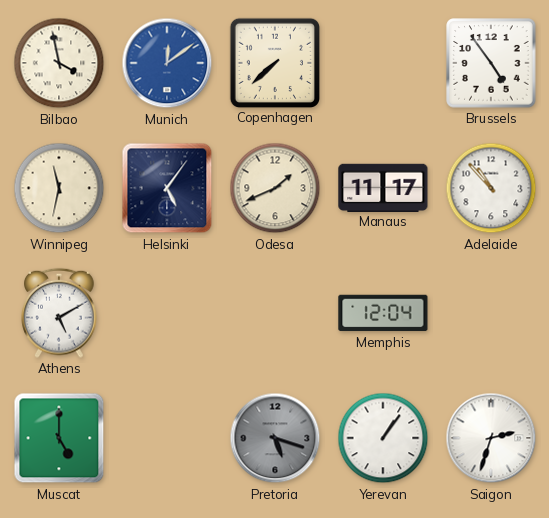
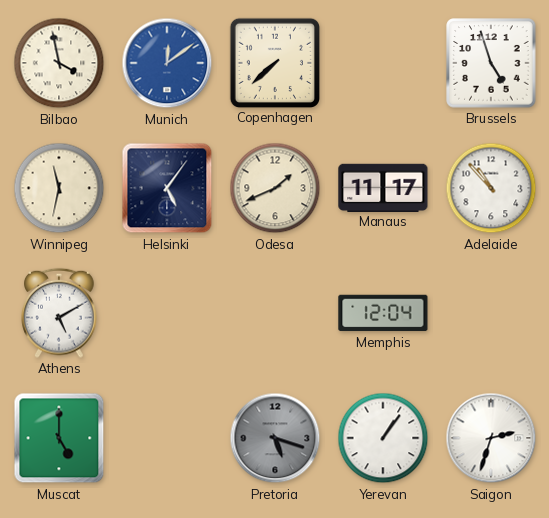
Brussels: 4:54 -> 4:57
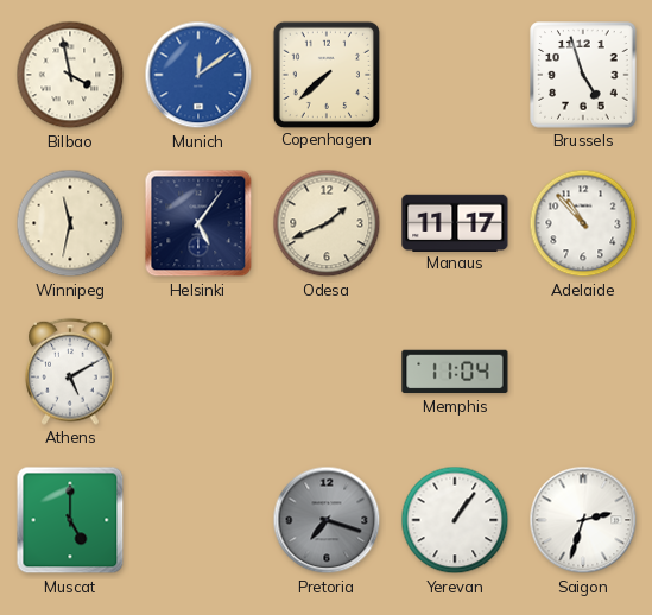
Memphis: 12:04 -> 11:04
Pretoria: 5:18 -> 7:18
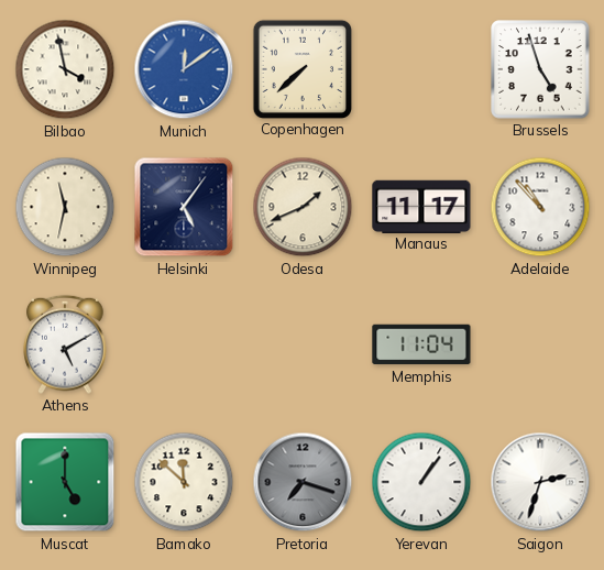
Bamako: none -> 11:52
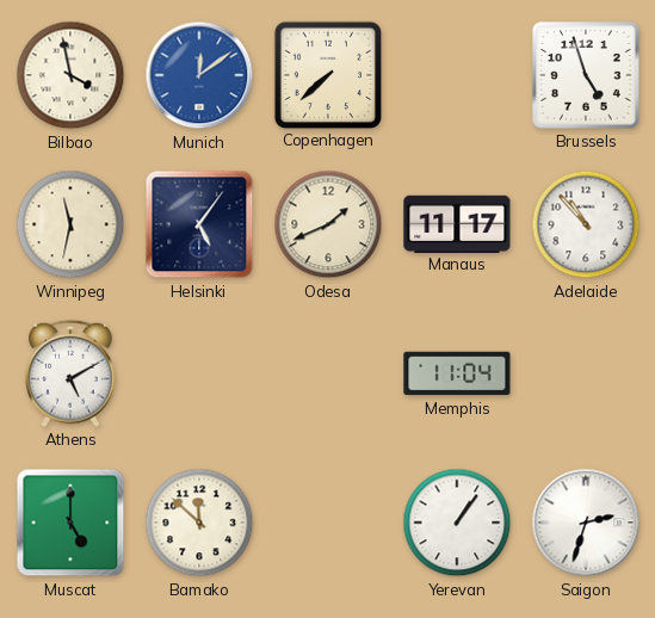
Pretoria: 7:18 -> none
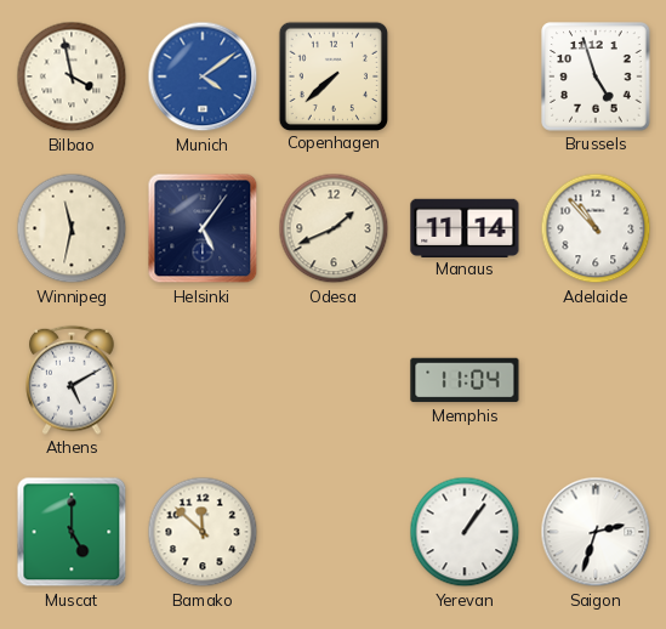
Munich: 12:09 -> 4:09
Manaus: 11:17 -> 11:14
